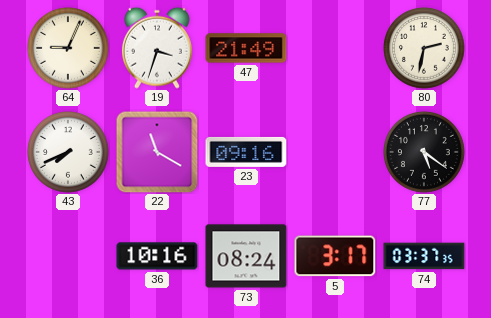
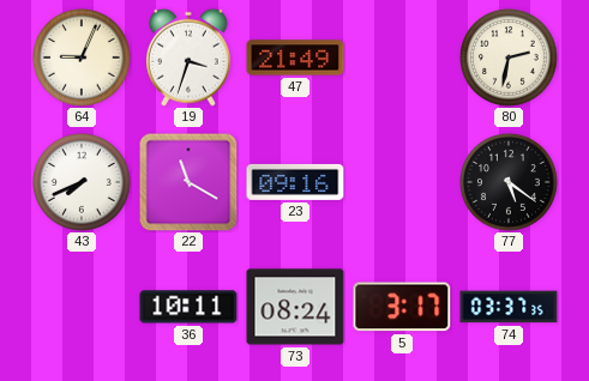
36: 10:16 -> 10:11
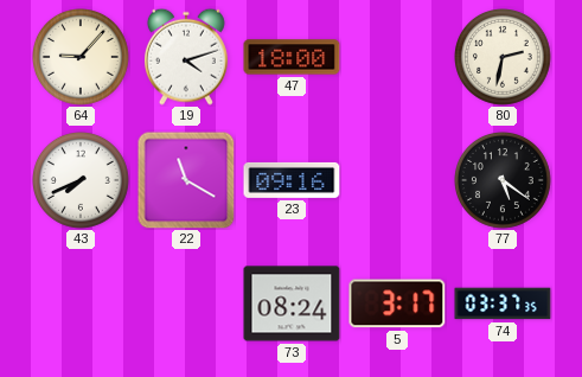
64: 9:04 -> 9:07
19: 3:33 -> 4:12
47: 21:49 -> 18:00
36: 10:11 -> none
